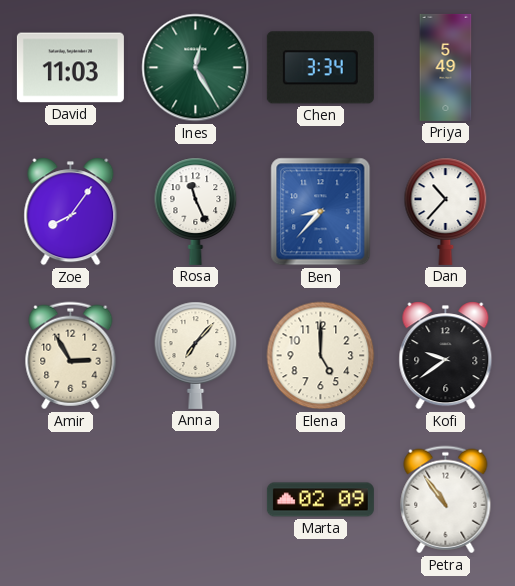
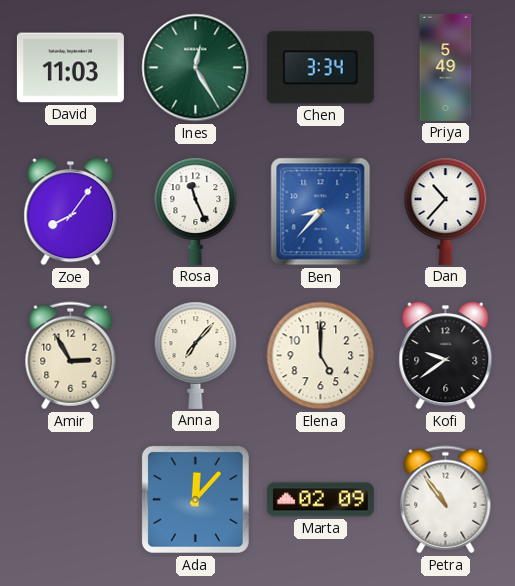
Ada: none -> 12:07
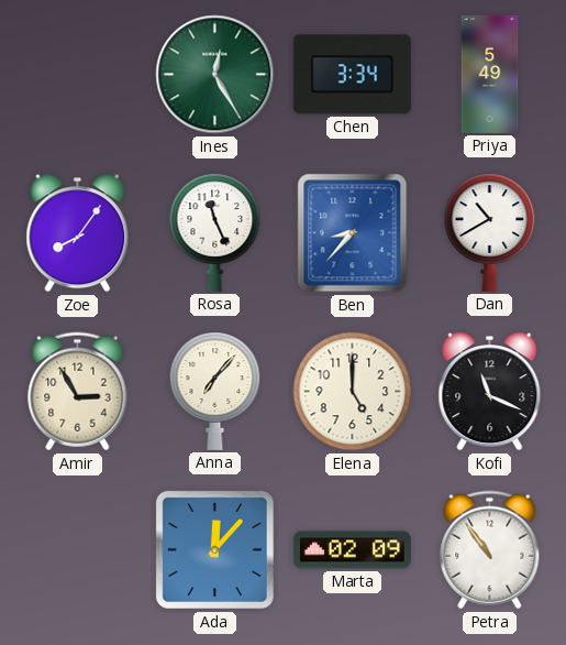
David: 11:03 -> none
Dan: 10:37 -> 10:40
Kofi: 9:39 -> 11:19
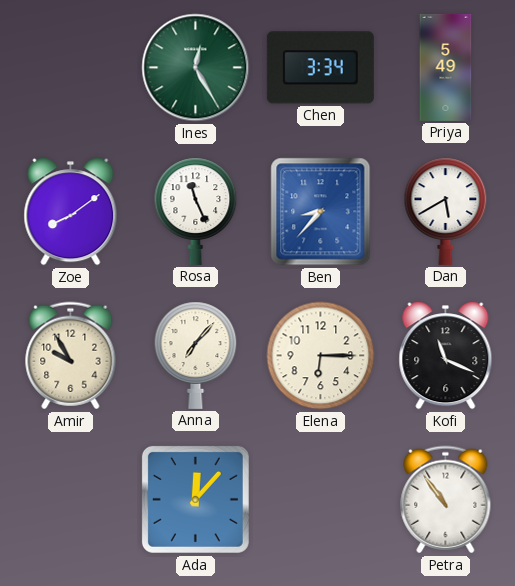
Zoe: 8:06 -> 8:09
Dan: 10:40 -> 5:40
Amir: 2:55 -> 9:55
Elena: 5:00 -> 6:15
Marta: 02:09 -> none
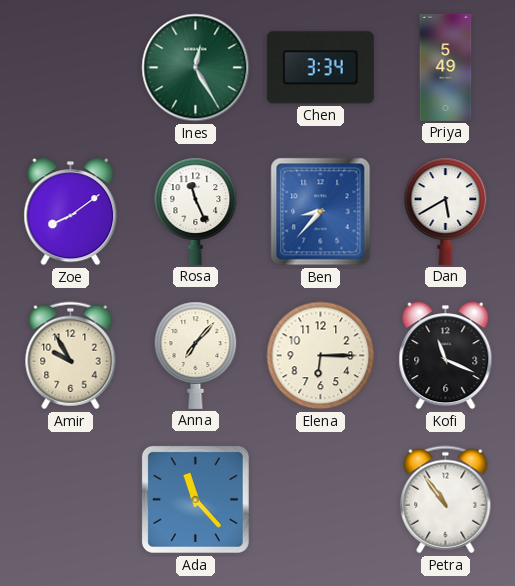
Ada: 12:07 -> 11:23
